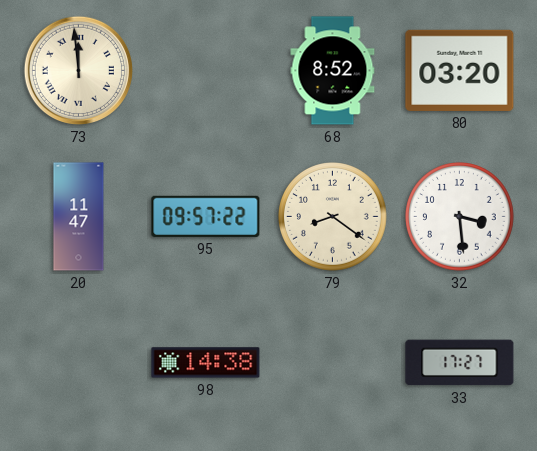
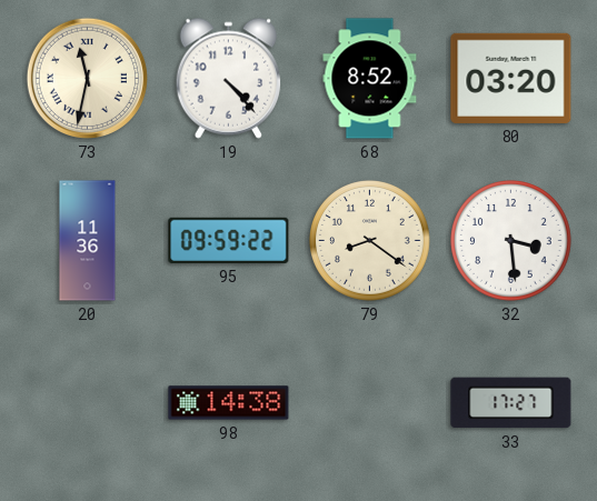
73: 11:59 -> 11:32
19: none -> 4:23
20: 11:47 -> 11:36
95: 09:57 -> 09:59
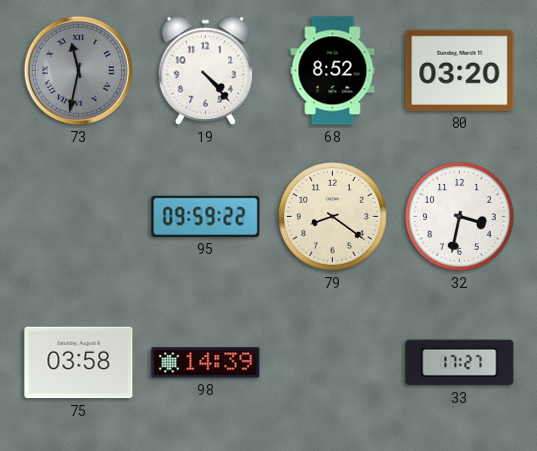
73 dial: cream -> grey
20: 11:36 -> none
32: 3:29 -> 3:32
75: none -> 03:58
98: 14:38 -> 14:39
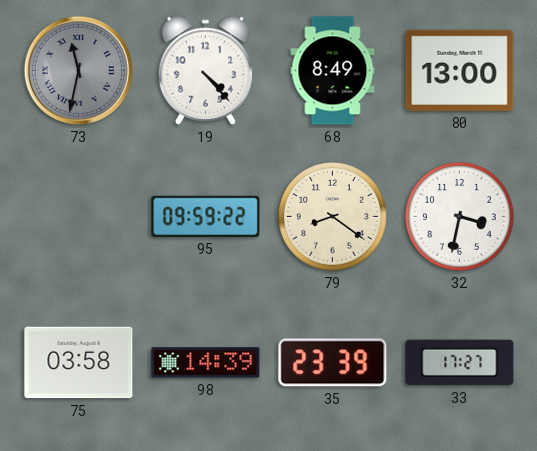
68: 8:52 -> 8:49
80: 03:20 -> 13:00
35: none -> 23:39
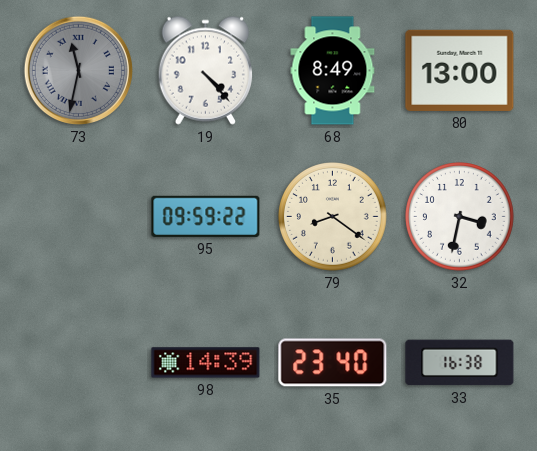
75: 03:58 -> none
35: 23:39 -> 23:40
33: 17:27 -> 16:38
